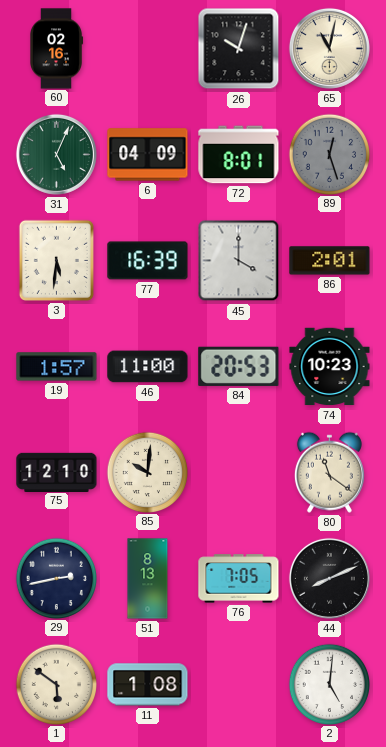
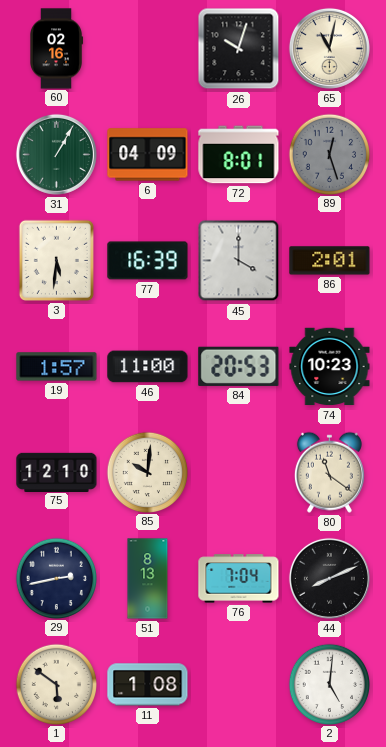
31: 5:04 -> 1:05
76: 7:05 -> 7:04
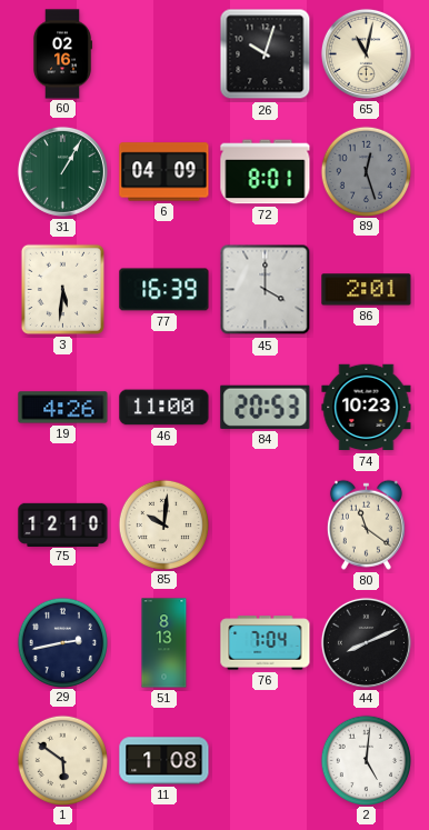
19: 1:57 -> 4:26
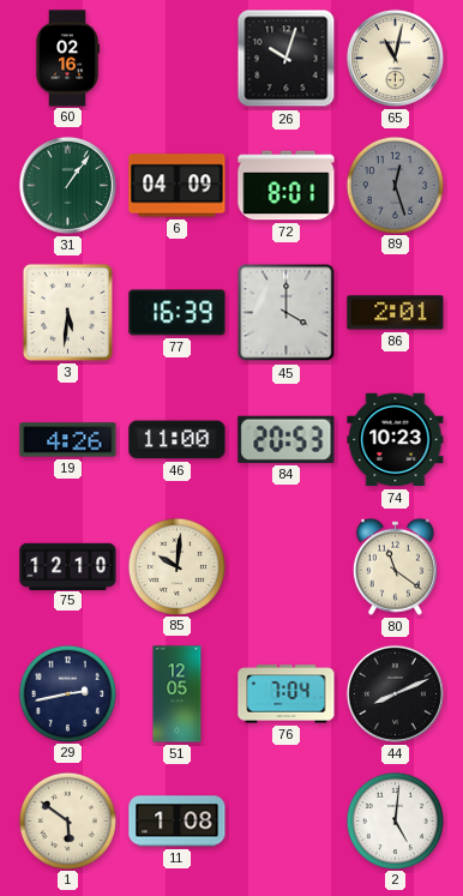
31: 1:05 -> 1:06
51: 8:13 -> 12:05
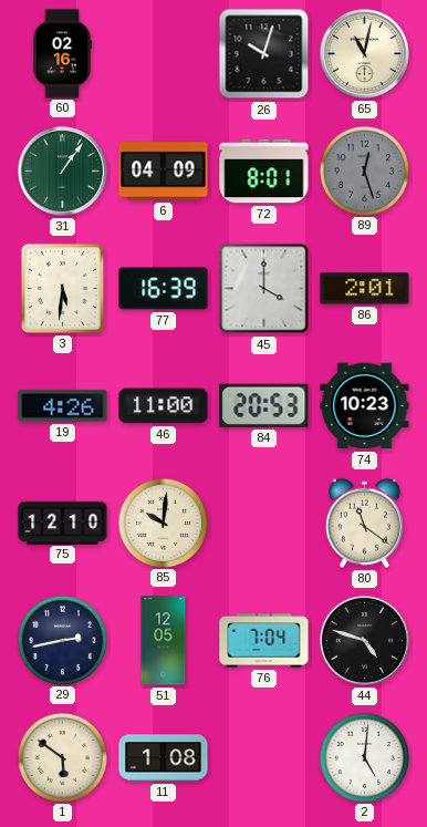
44: 8:11 -> 4:48
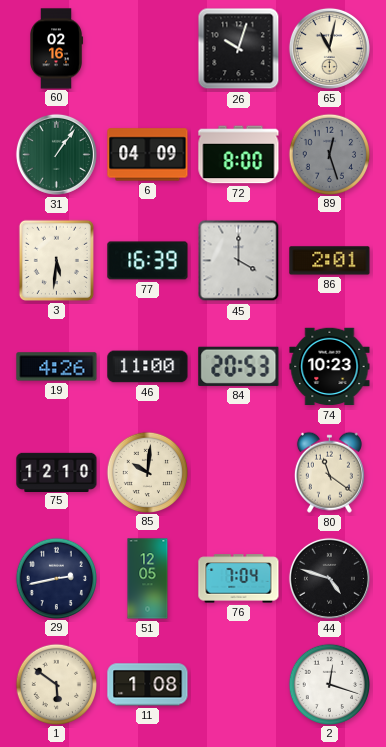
72: 8:01 -> 8:00
2: 5:01 -> 12:18
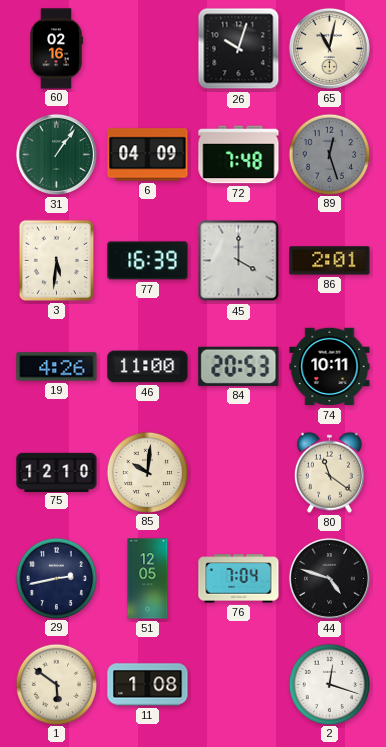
72: 8:00 -> 7:48
74: 10:23 -> 10:11
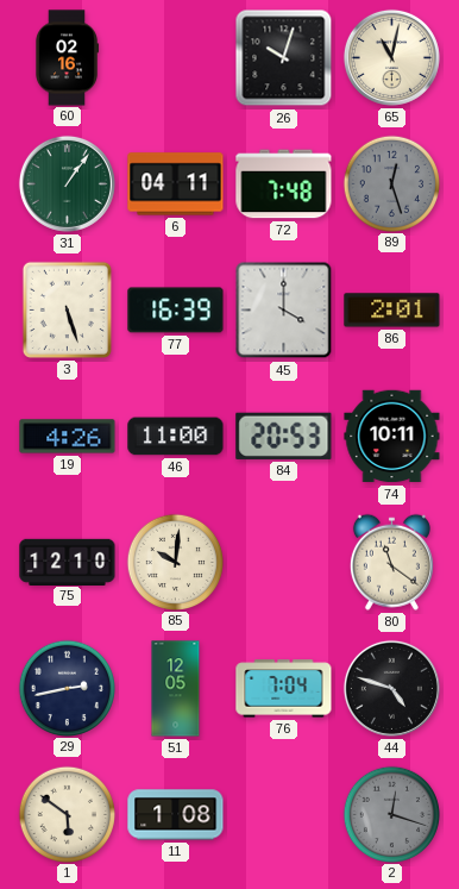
6: 04:09 -> 04:11
3: 5:31 -> 5:27
2 dial: white -> grey
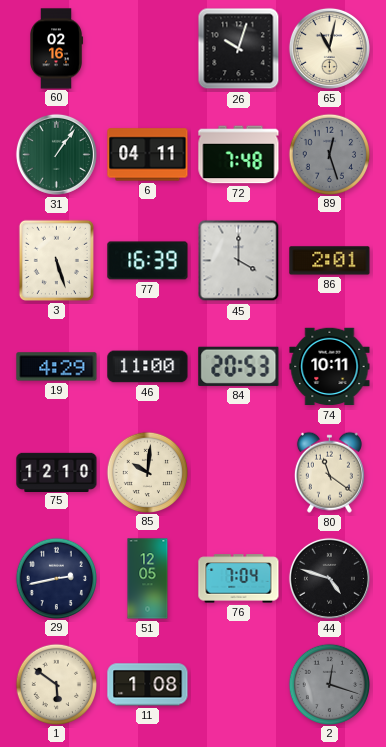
19: 4:26 -> 4:29
